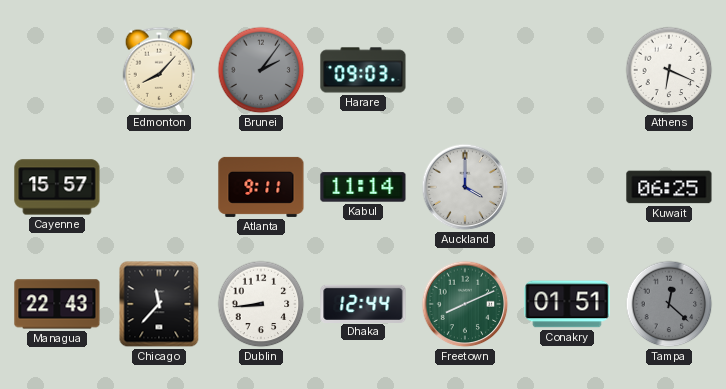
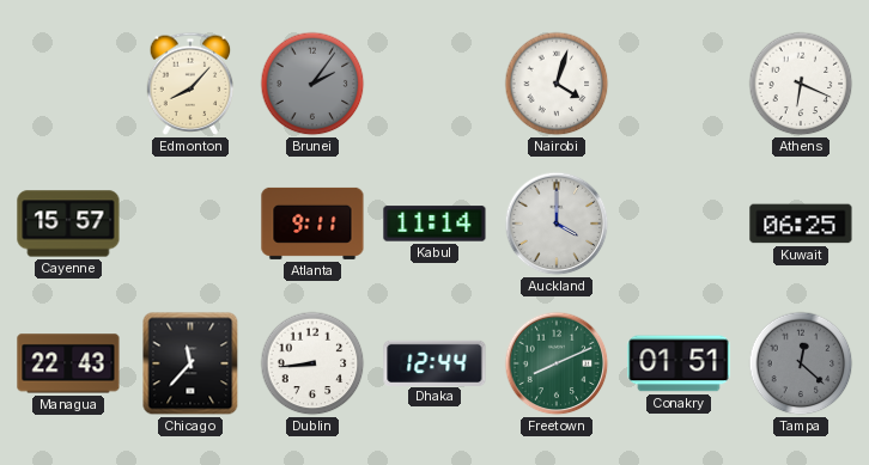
Harare: 09:03 -> none
Nairobi: none -> 4:03
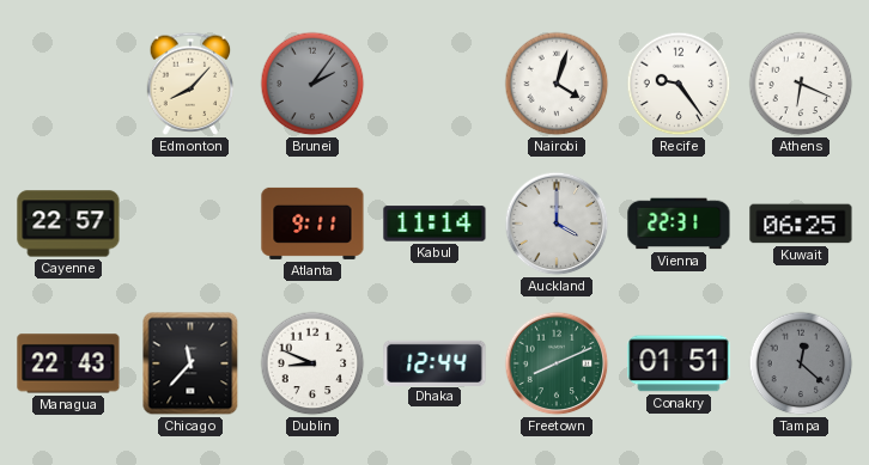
Recife: none -> 9:24
Cayenne: 15:57 -> 22:57
Vienna: none -> 22:31
Dublin: 8:44 -> 8:49
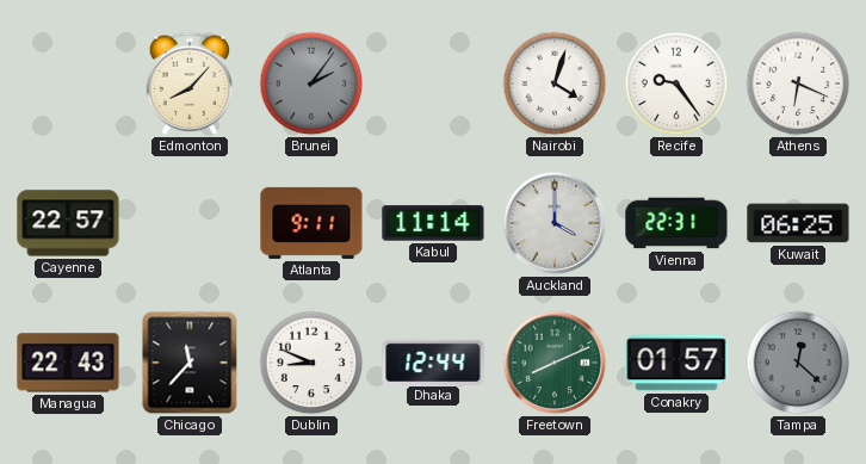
Conakry: 01:51 -> 01:57
